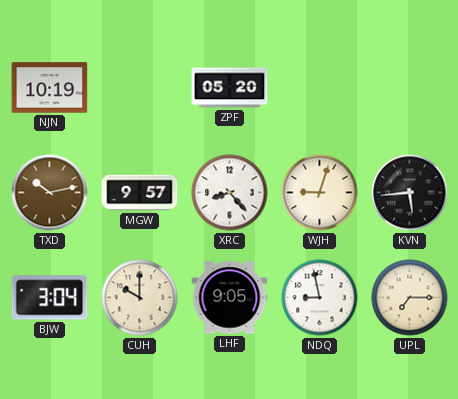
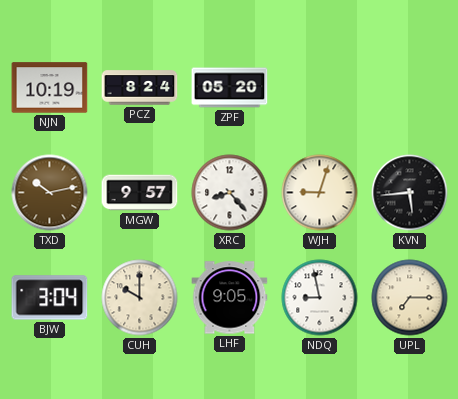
PCZ: none -> 8:24
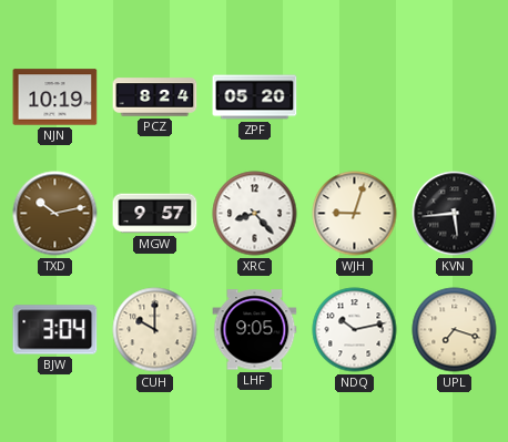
NDQ: 8:58 -> 10:13
UPL: 7:15 -> 7:18
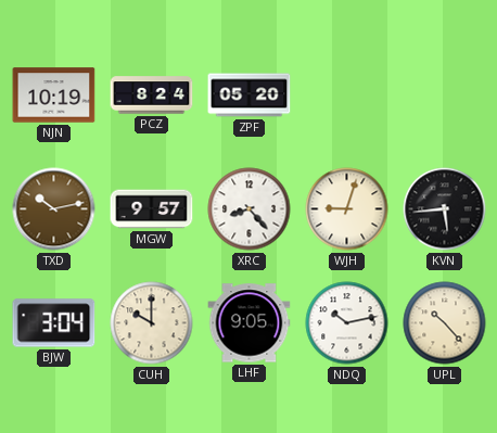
UPL: 7:18 -> 10:23
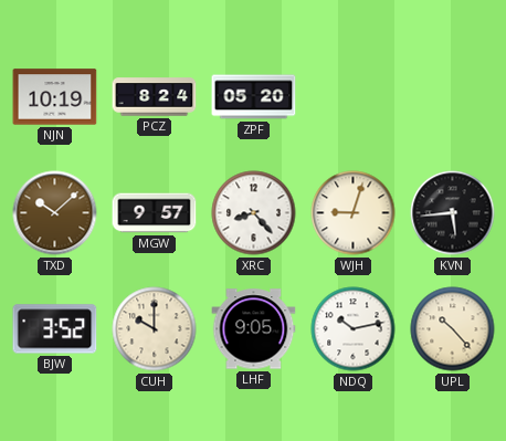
TXD: 10:13 -> 10:08
BJW: 3:04 -> 3:52
